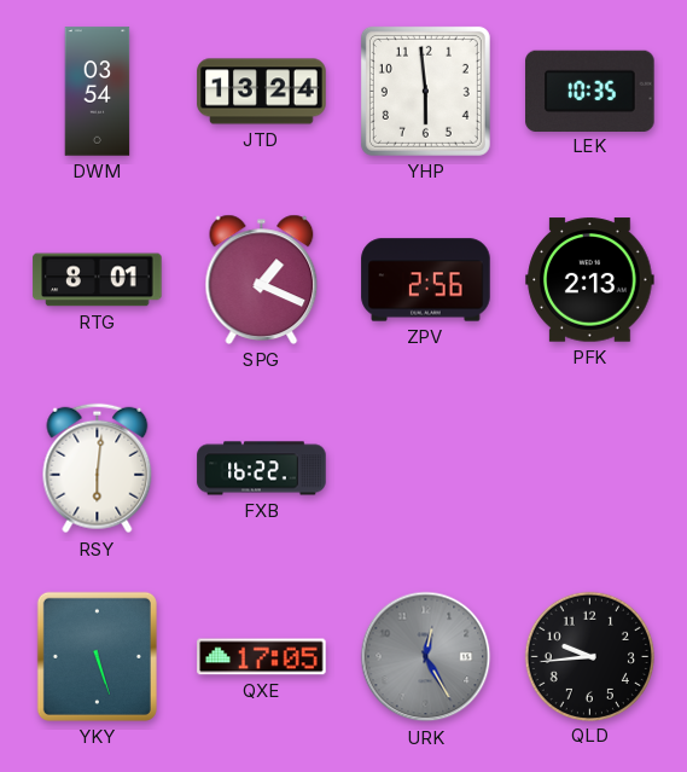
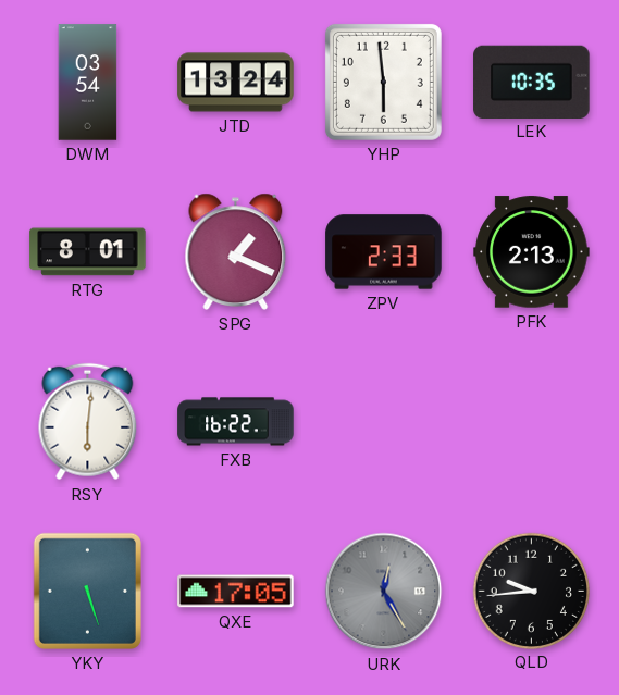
ZPV: 2:56 -> 2:33
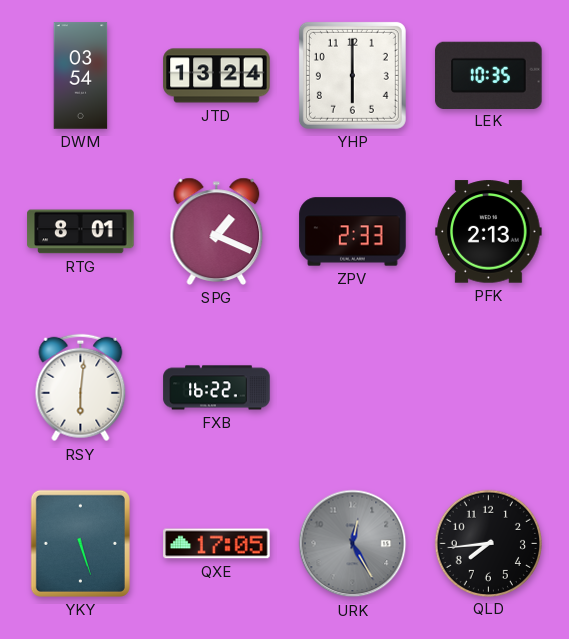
YHP: 5:59 -> 6:00
QLD: 9:44 -> 7:44
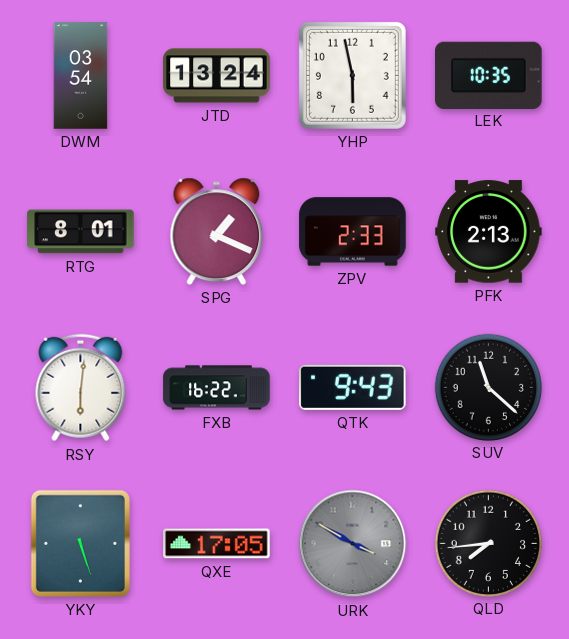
YHP: 6:00 -> 5:58
QTK: none -> 9:43
SUV: none -> 11:22
URK: 12:25 -> 3:50
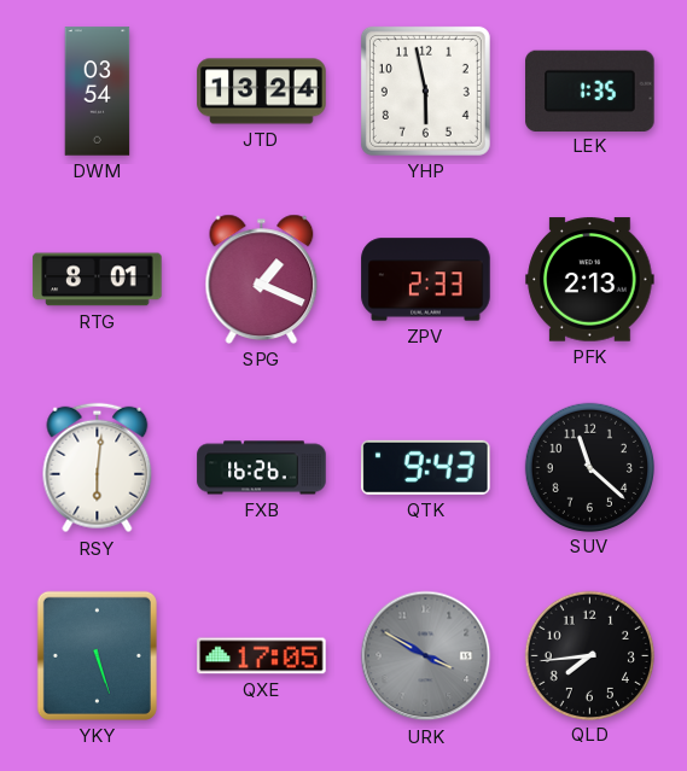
LEK: 10:35 -> 1:35
FXB: 16:22 -> 16:26
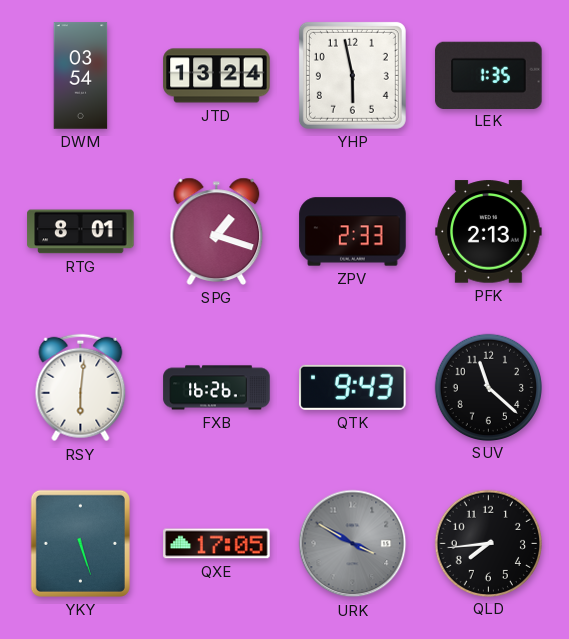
SPG: 1:19 -> 1:18
